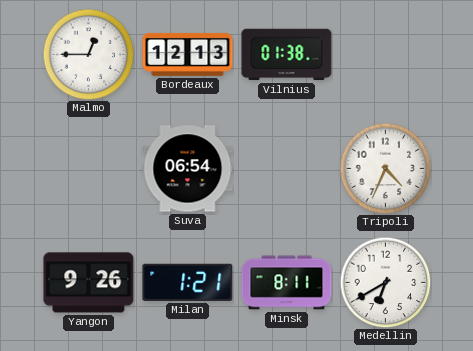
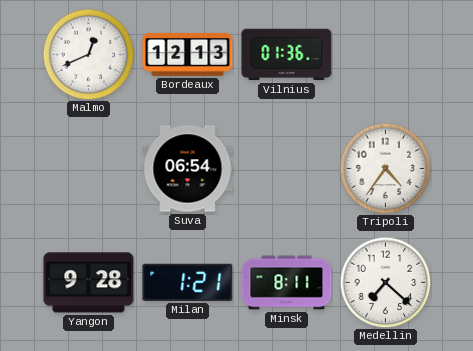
Malmo: 12:45 -> 12:41
Vilnius: 01:38 -> 01:36
Tripoli: 4:34 -> 4:36
Yangon: 9:26 -> 9:28
Medellin: 6:40 -> 7:22
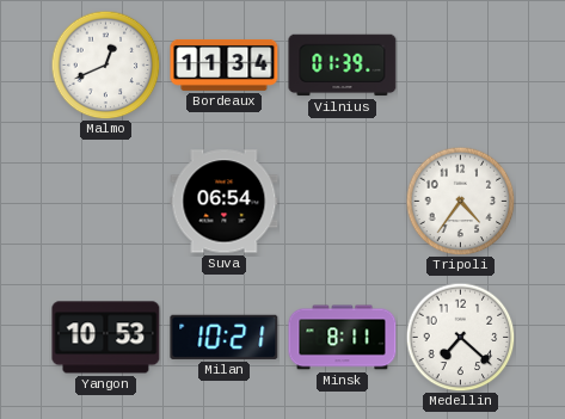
Bordeaux: 12:13 -> 11:34
Vilnius: 01:36 -> 01:39
Yangon: 9:28 -> 10:53
Milan: 1:21 -> 10:21
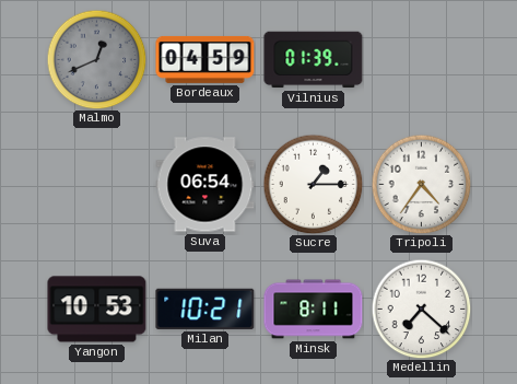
Malmo dial: white -> grey
Bordeaux: 11:34 -> 04:59
Sucre: none -> 1:15
